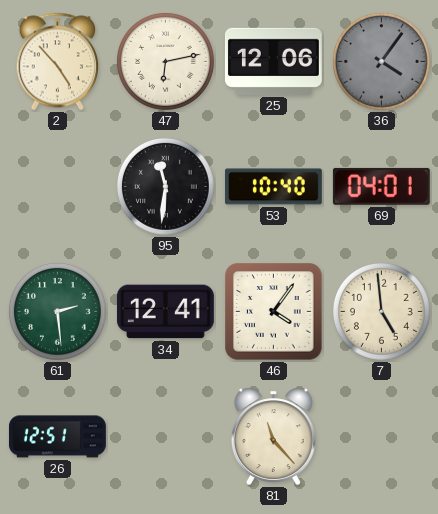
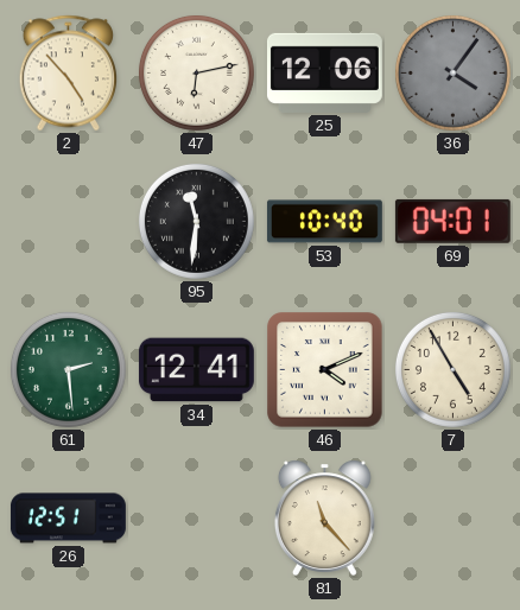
46: 4:06 -> 4:11
7: 4:59 -> 4:55
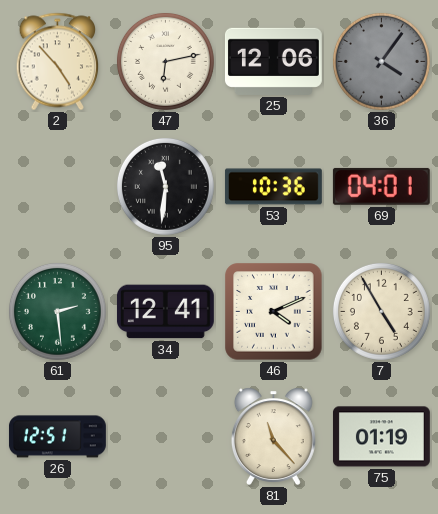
53: 10:40 -> 10:36
75: none -> 01:19
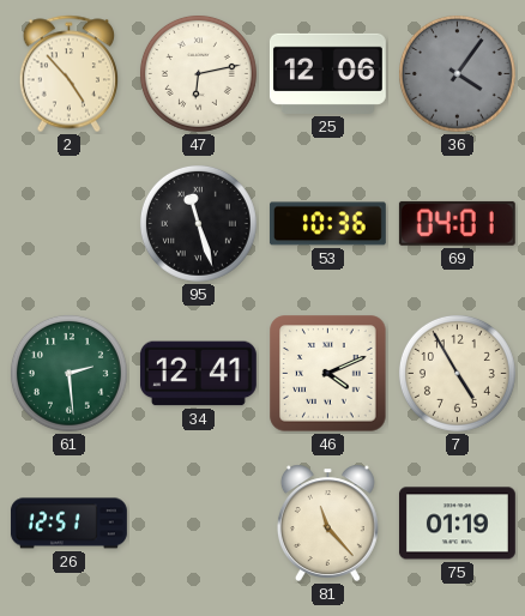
95: 11:31 -> 11:27
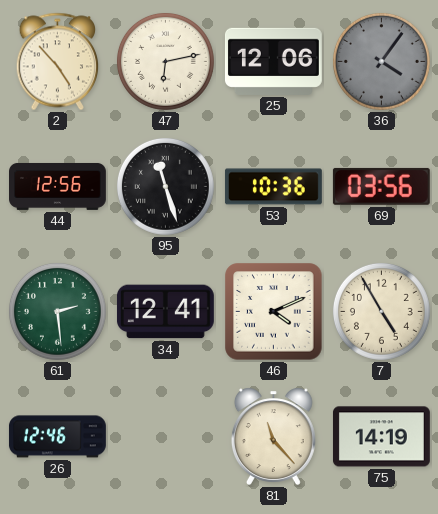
44: none -> 12:56
69: 04:01 -> 03:56
26: 12:51 -> 12:46
75: 01:19 -> 14:19
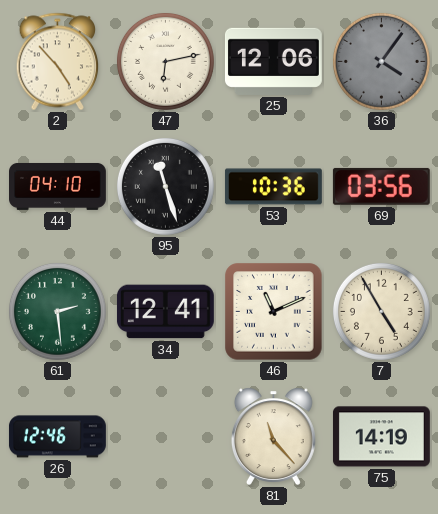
44: 12:56 -> 04:10
46: 4:11 -> 11:11
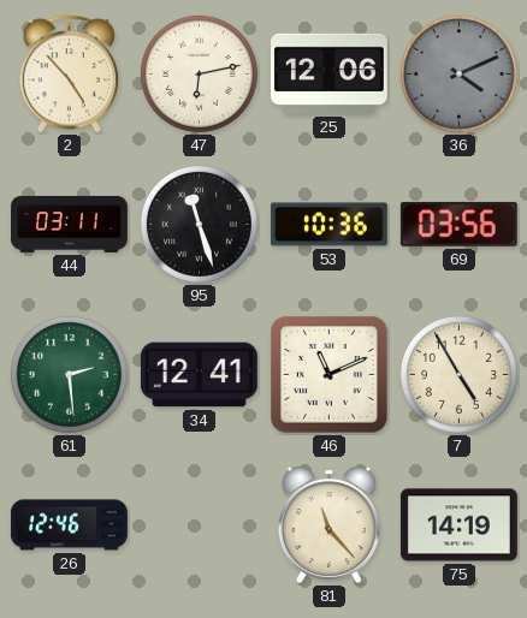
36: 4:06 -> 4:11
44: 04:10 -> 03:11
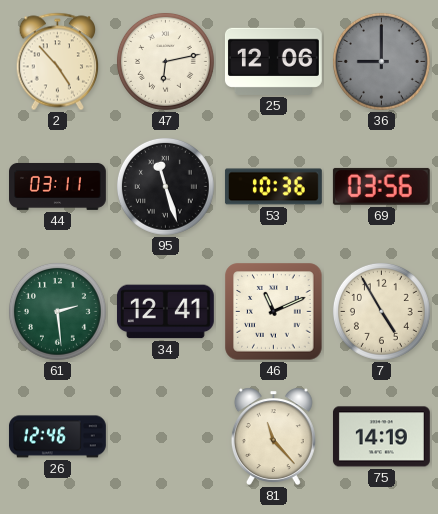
36: 4:11 -> 9:00
